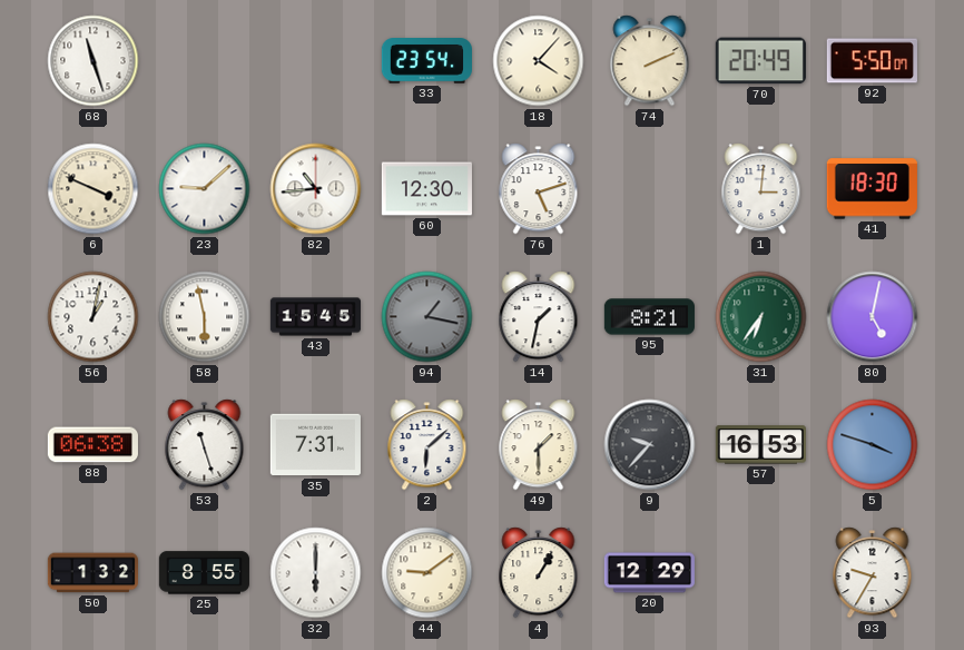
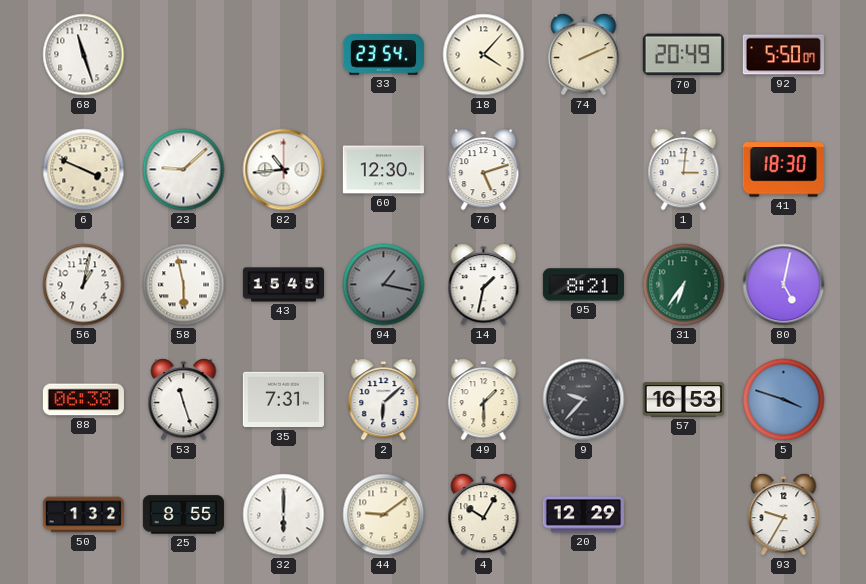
4: 1:05 -> 10:05
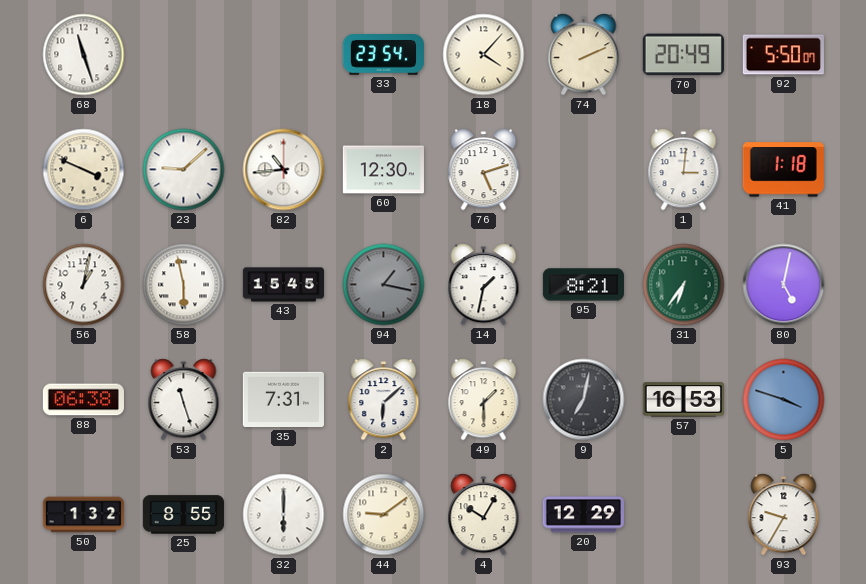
41: 18:30 -> 1:18
9: 9:37 -> 7:02
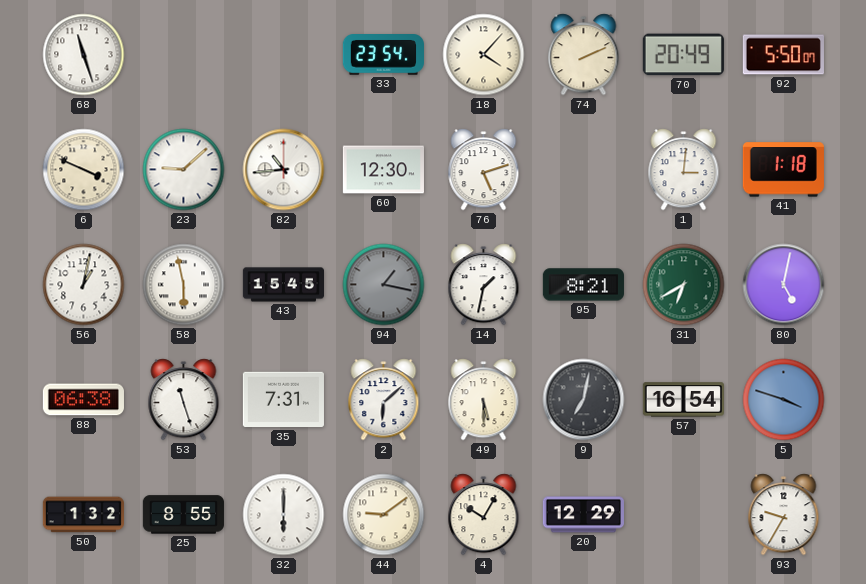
31: 6:36 -> 6:40
49: 1:30 -> 5:30
57: 16:53 -> 16:54
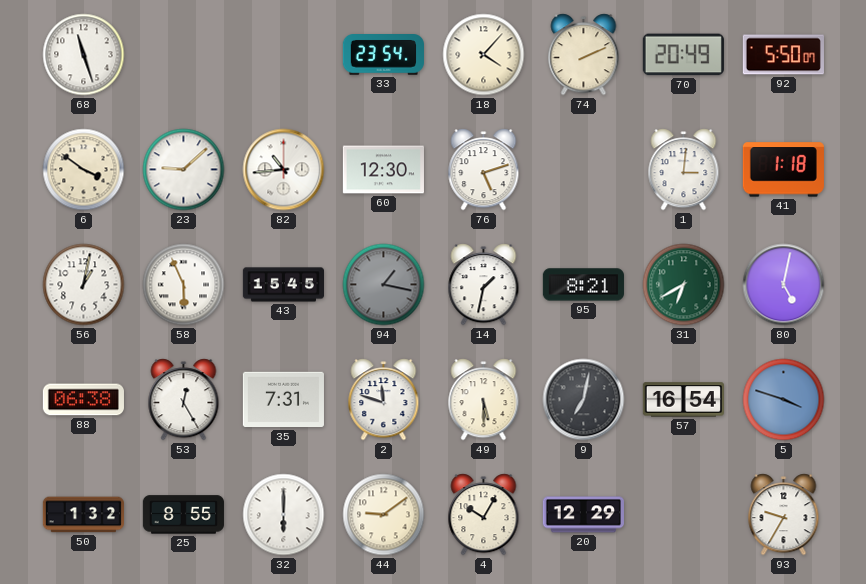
6: 3:49 -> 3:51
58: 5:58 -> 5:56
53: 11:27 -> 12:25
2: 6:08 -> 11:48
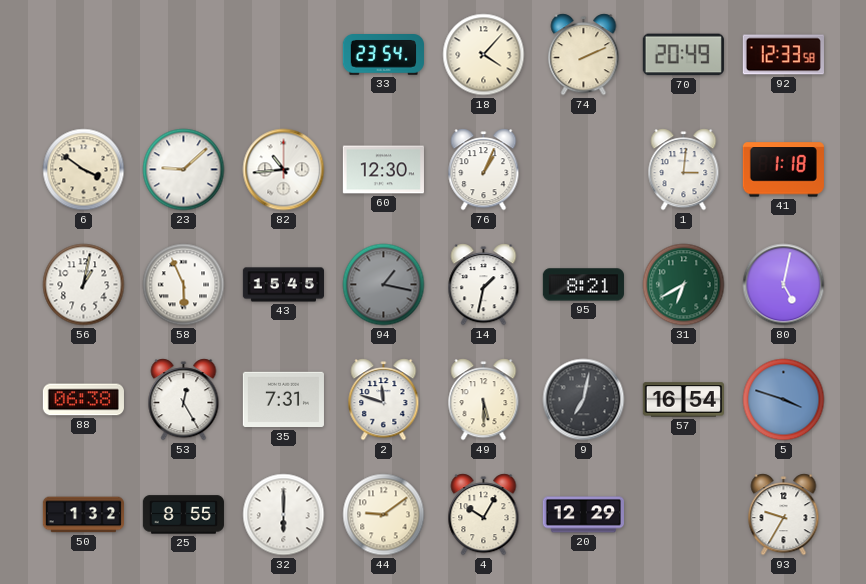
68: 11:27 -> none
92: 5:50 -> 12:33
76: 5:12 -> 1:04
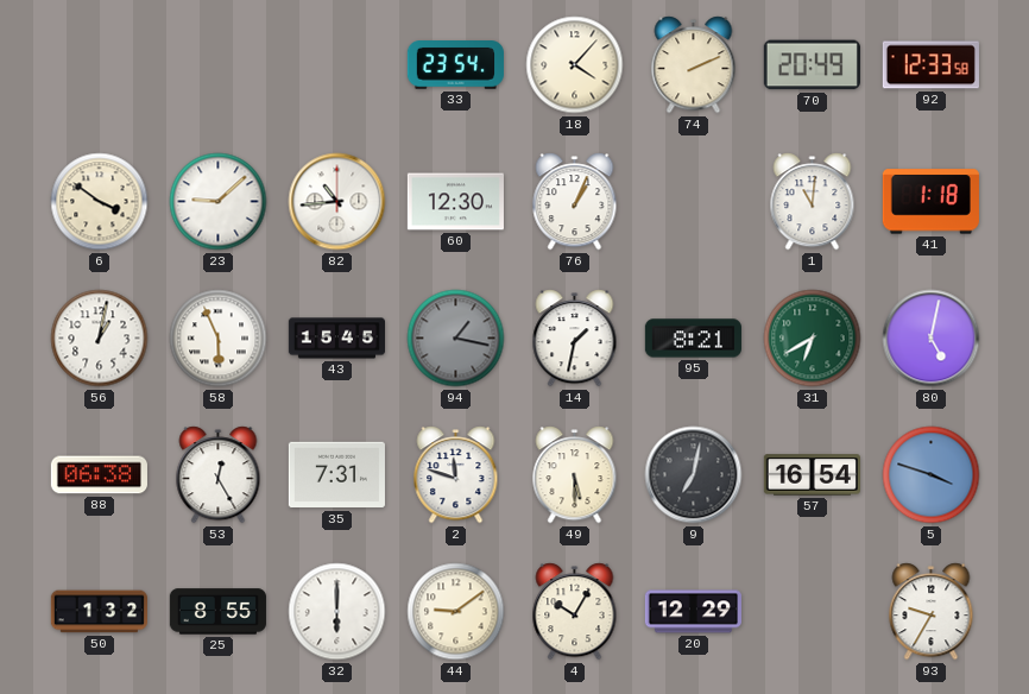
1: 3:01 -> 11:01
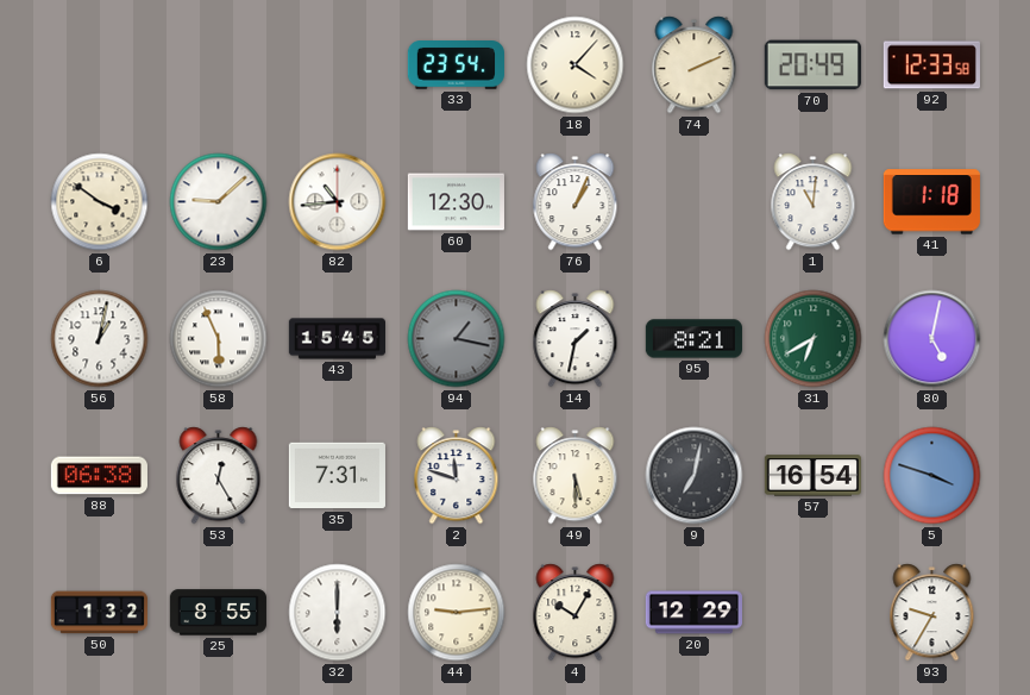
44: 9:09 -> 9:14
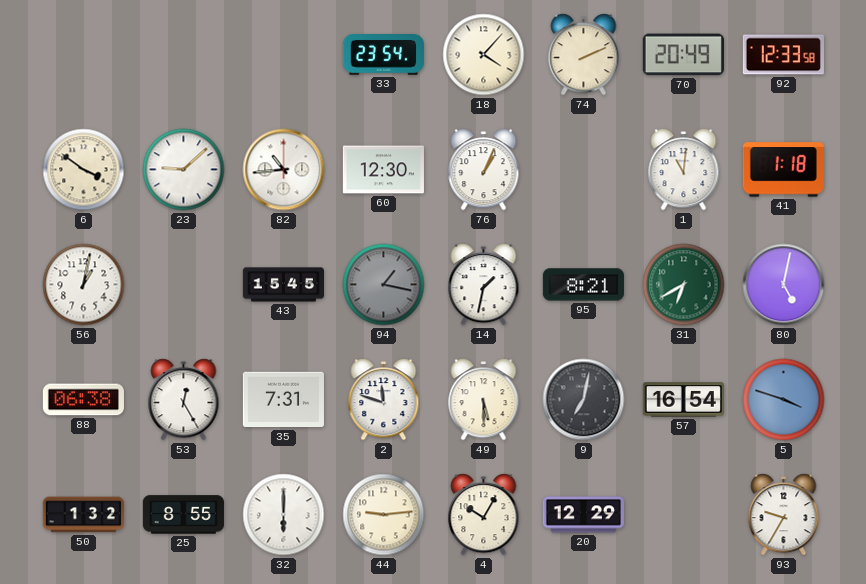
58: 5:56 -> none
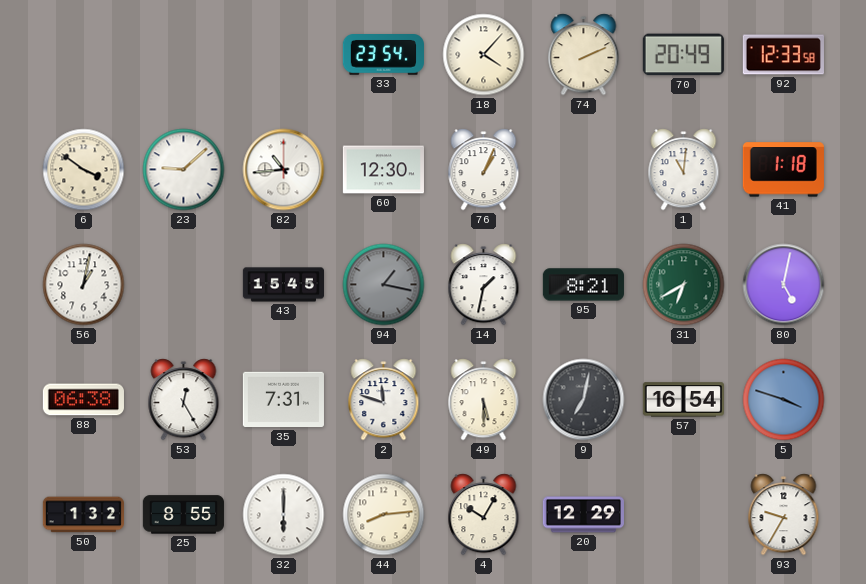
44: 9:14 -> 8:14
